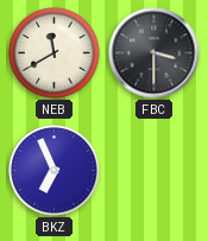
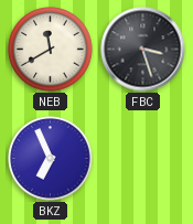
FBC: 3:30 -> 3:27
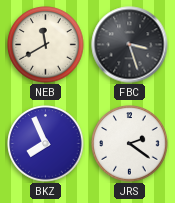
BKZ: 6:56 -> 7:56
JRS: none -> 2:21
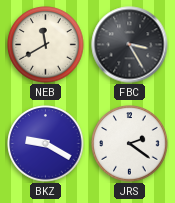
FBC: 3:27 -> 3:25
BKZ: 7:56 -> 9:20
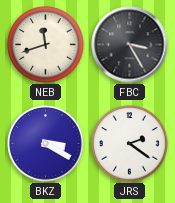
NEB: 11:40 -> 11:42
BKZ: 9:20 -> 3:20
